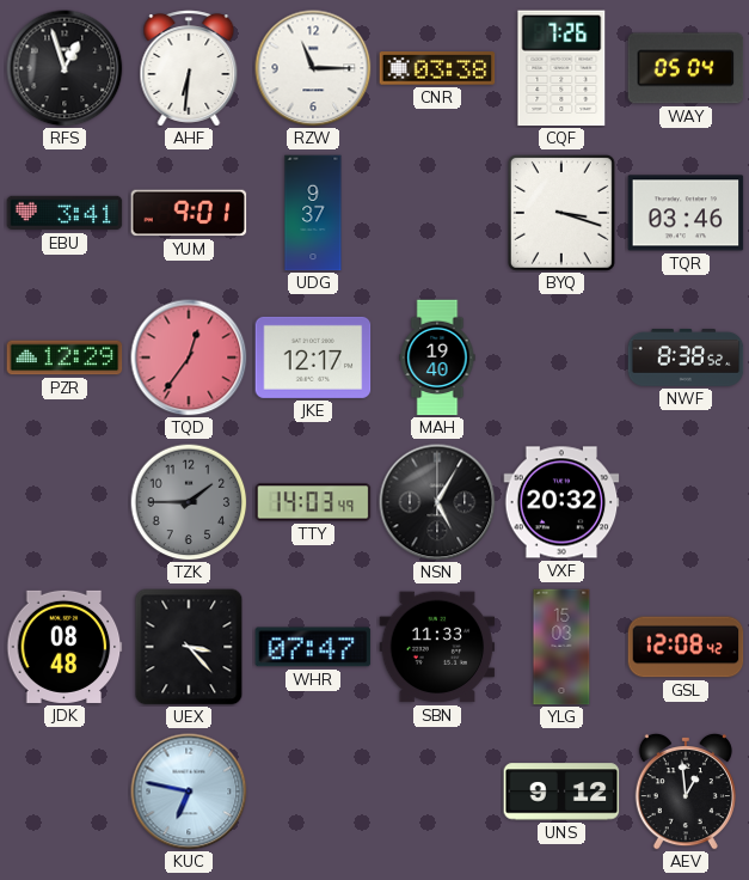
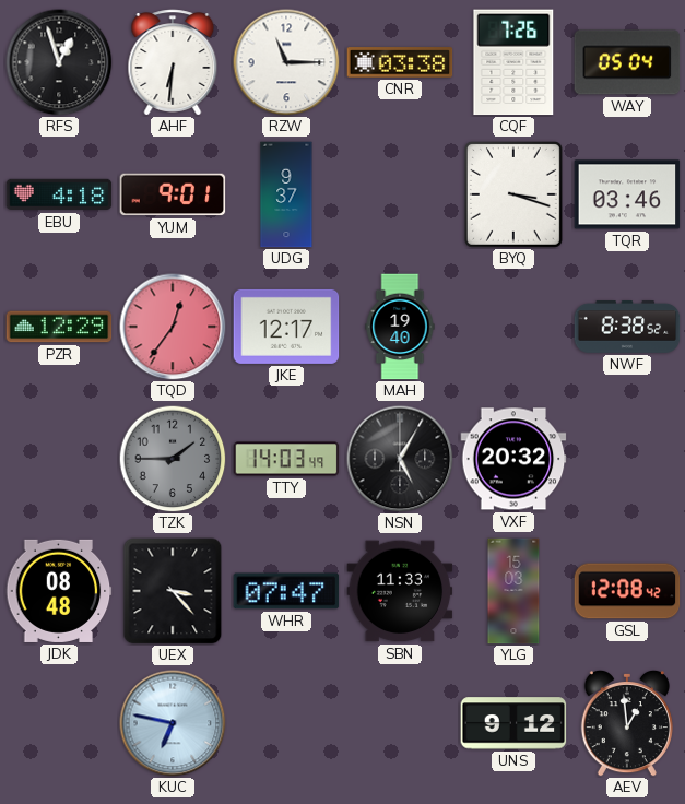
EBU: 3:41 -> 4:18
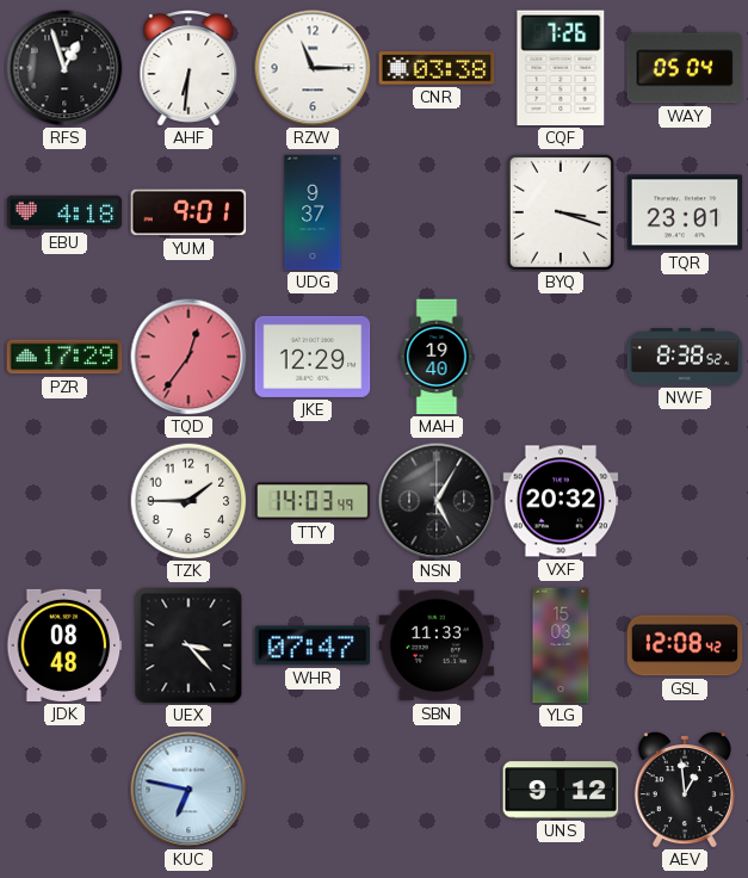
TQR: 03:46 -> 23:01
PZR: 12:29 -> 17:29
JKE: 12:17 -> 12:29
TZK dial: grey -> white
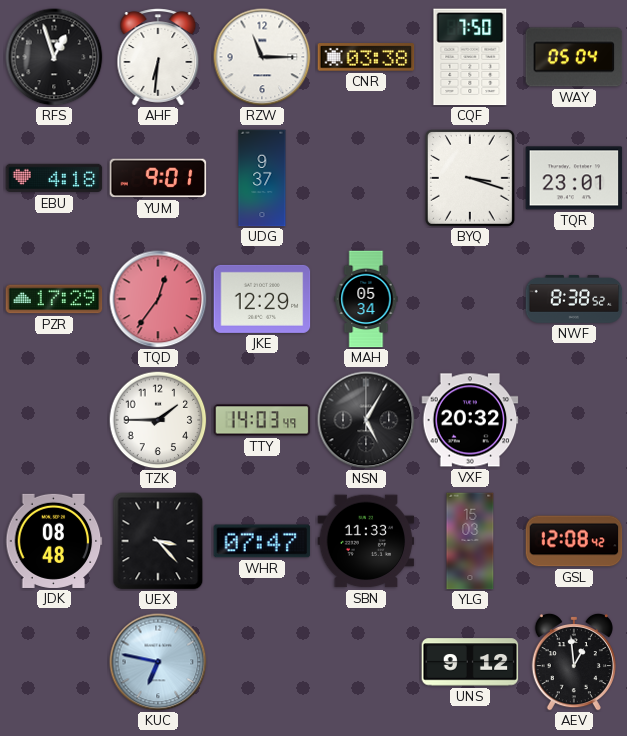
CQF: 7:26 -> 7:50
MAH: 19:40 -> 05:34
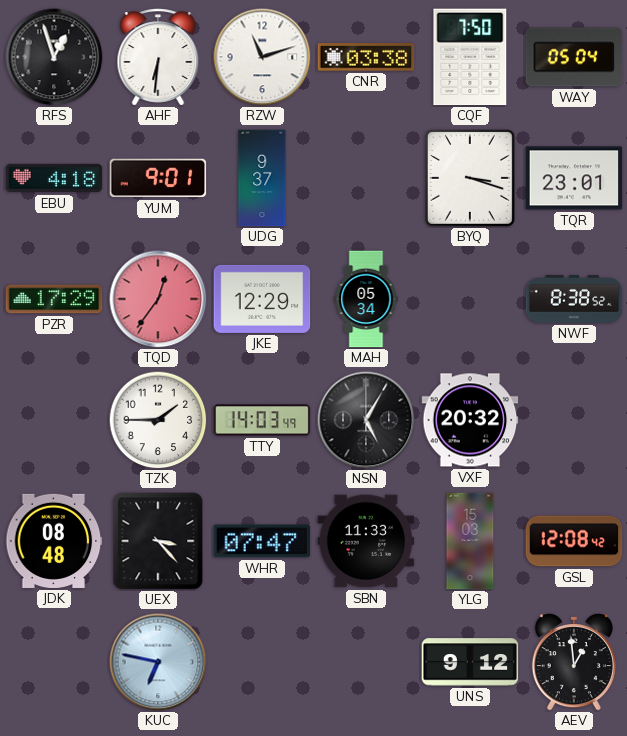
RZW: 11:15 -> 11:12
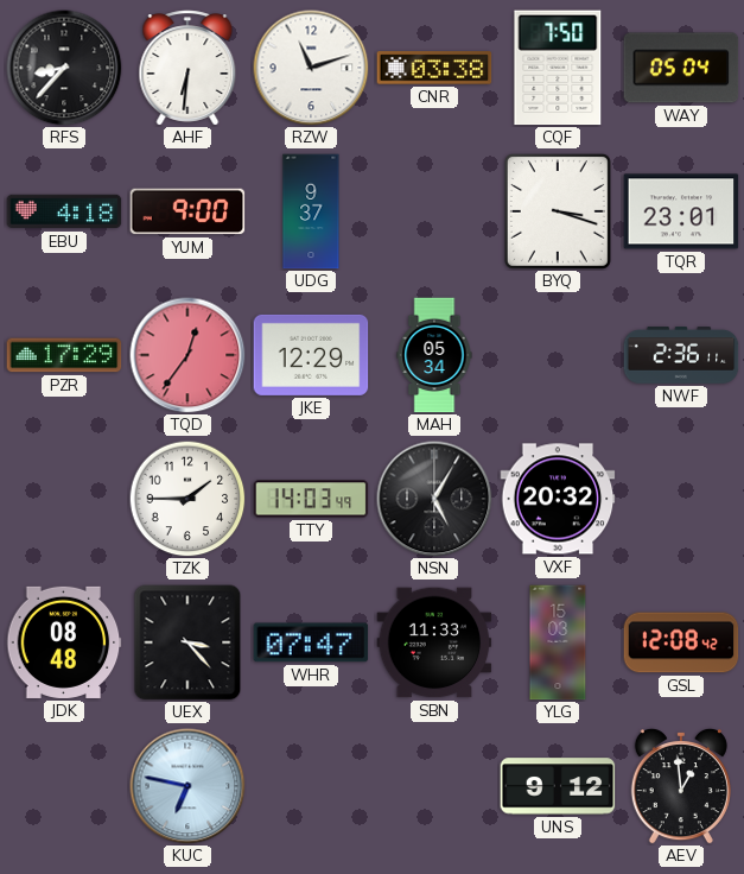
RFS: 12:57 -> 8:37
YUM: 9:01 -> 9:00
NWF: 8:38 -> 2:36
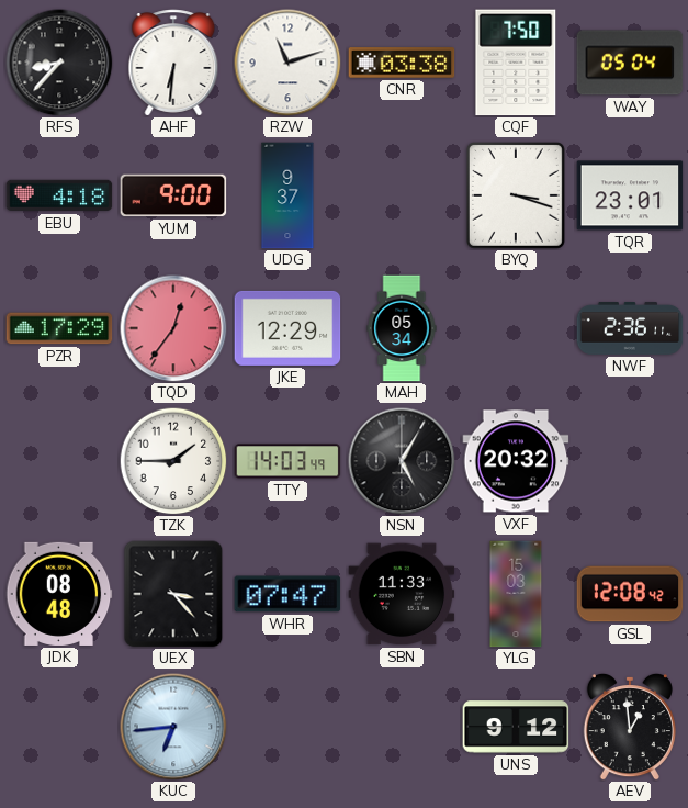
KUC: 6:47 -> 6:44
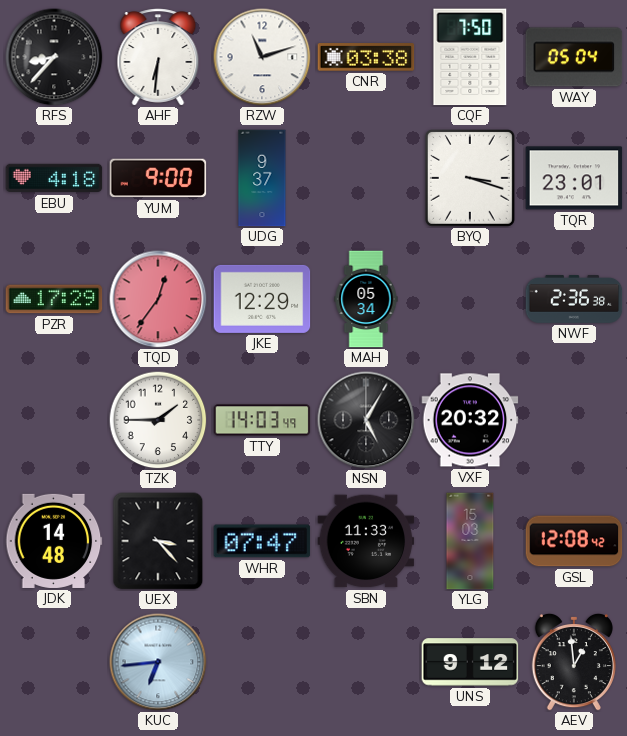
NWF: 2:36:11 -> 2:36:38
JDK: 08:48 -> 14:48
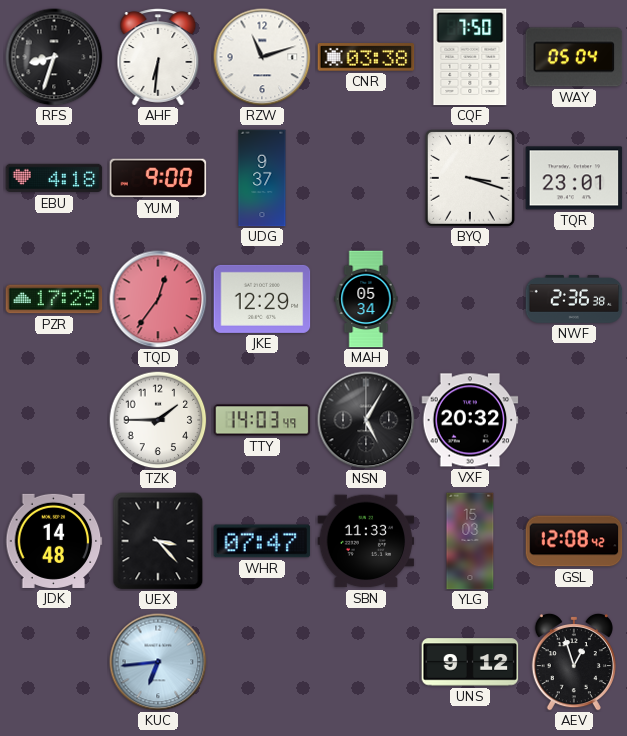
RFS: 8:37 -> 8:33
AEV: 12:59 -> 12:57
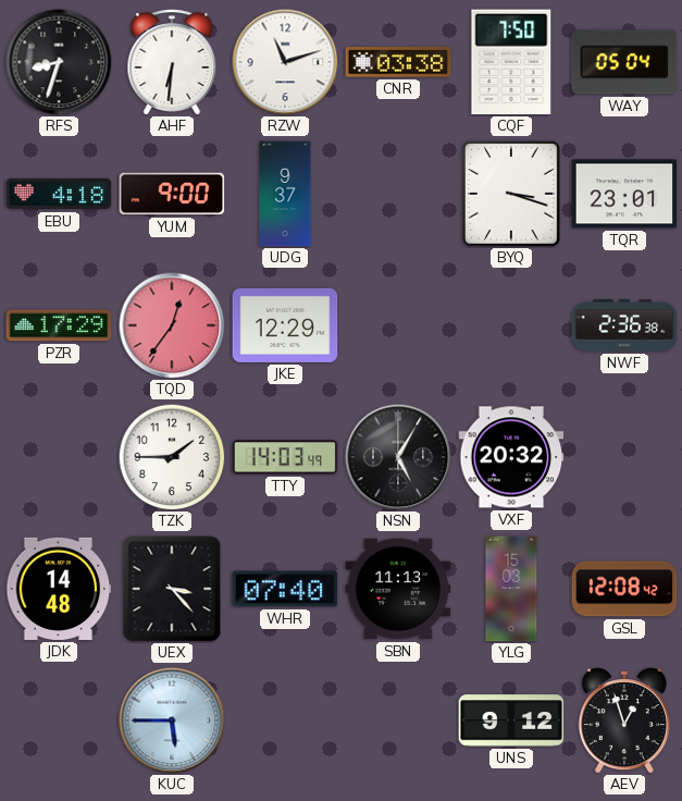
MAH: 05:34 -> none
WHR: 07:47 -> 07:40
SBN: 11:33 -> 11:13
KUC: 6:44 -> 5:45
